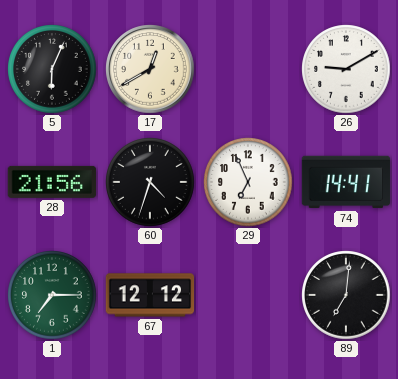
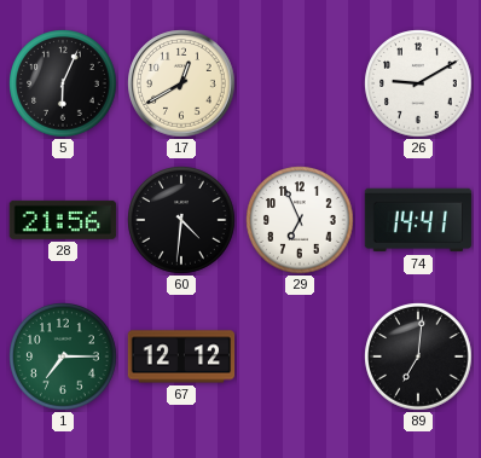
60: 4:33 -> 4:31
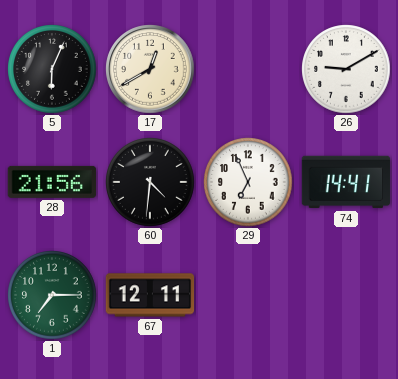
67: 12:12 -> 12:11
89: 7:01 -> none
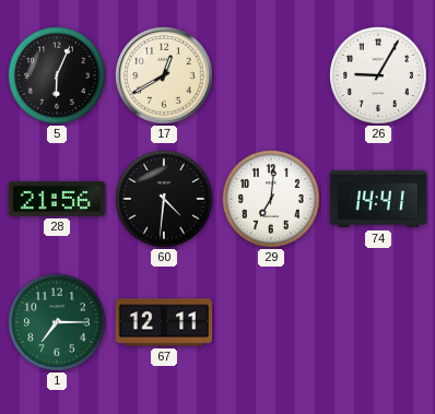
26: 9:10 -> 9:05
29: 6:56 -> 7:01
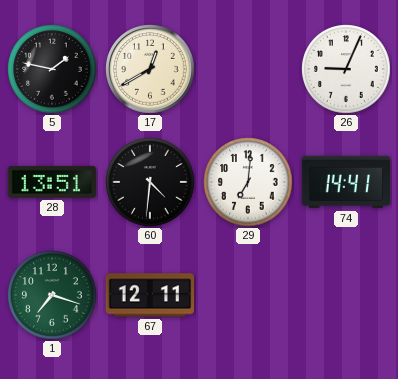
5: 6:04 -> 1:47
26: 9:05 -> 9:04
28: 21:56 -> 13:51
1: 7:15 -> 7:18
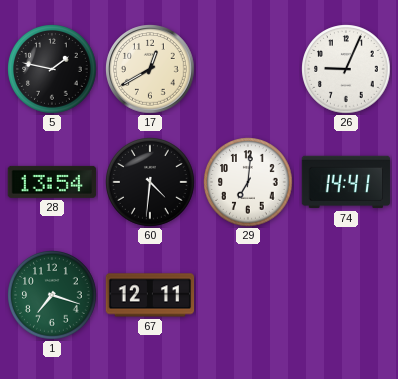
28: 13:51 -> 13:54
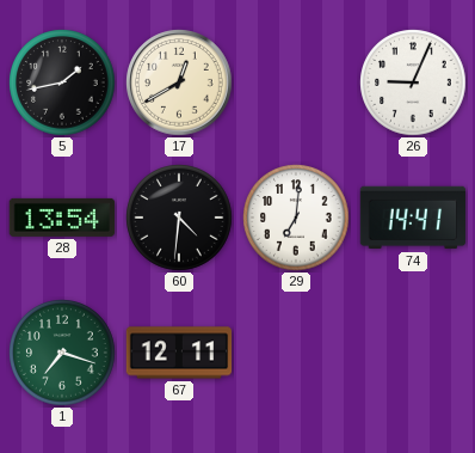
5: 1:47 -> 1:43
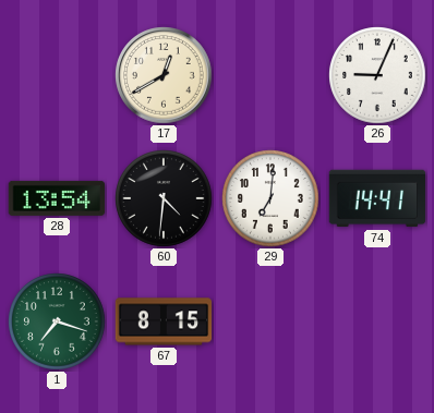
5: 1:43 -> none
67: 12:11 -> 8:15
